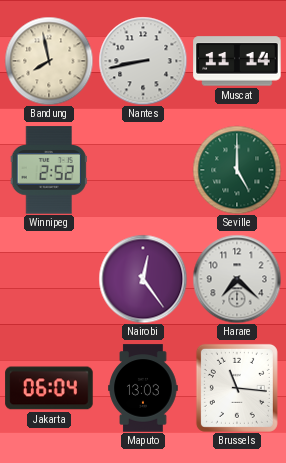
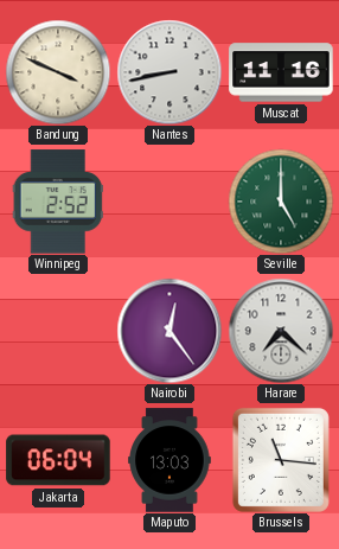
Bandung: 7:58 -> 3:49
Muscat: 11:14 -> 11:16
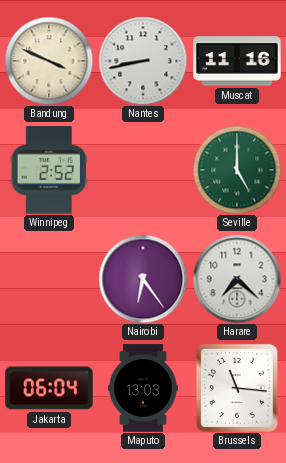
Nairobi: 12:24 -> 6:24
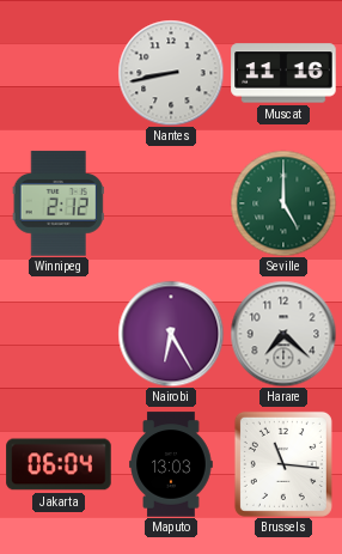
Bandung: 3:49 -> none
Winnipeg: 2:52 -> 2:12
Nairobi: 6:24 -> 6:25
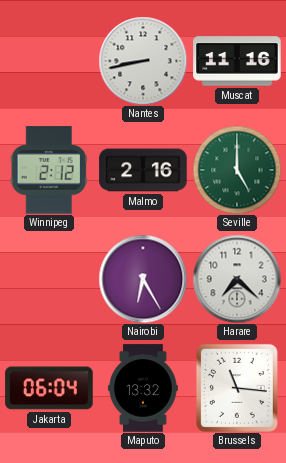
Malmo: none -> 2:16
Maputo: 13:03 -> 13:32
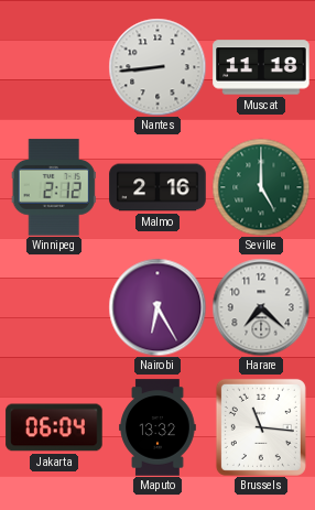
Nantes: 8:43 -> 8:44
Muscat: 11:16 -> 11:18
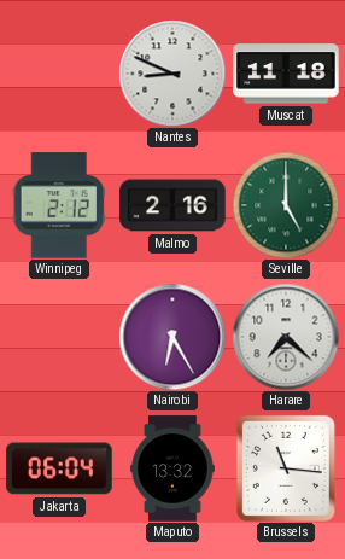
Nantes: 8:44 -> 8:49
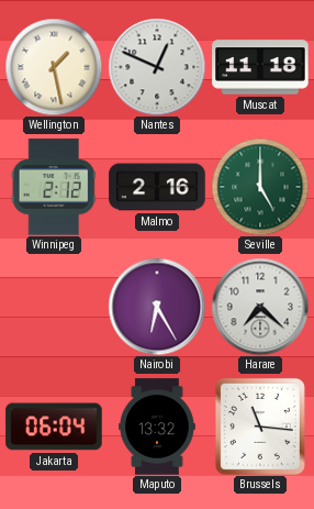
Wellington: none -> 1:28
Nantes: 8:49 -> 12:49
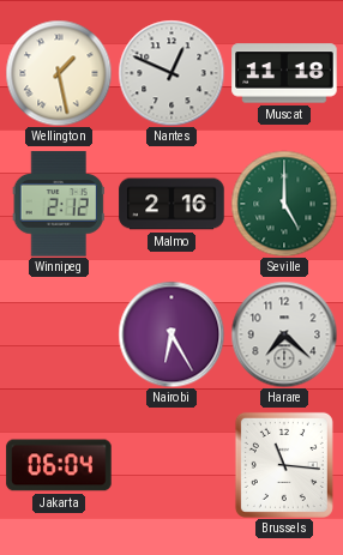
Maputo: 13:32 -> none
